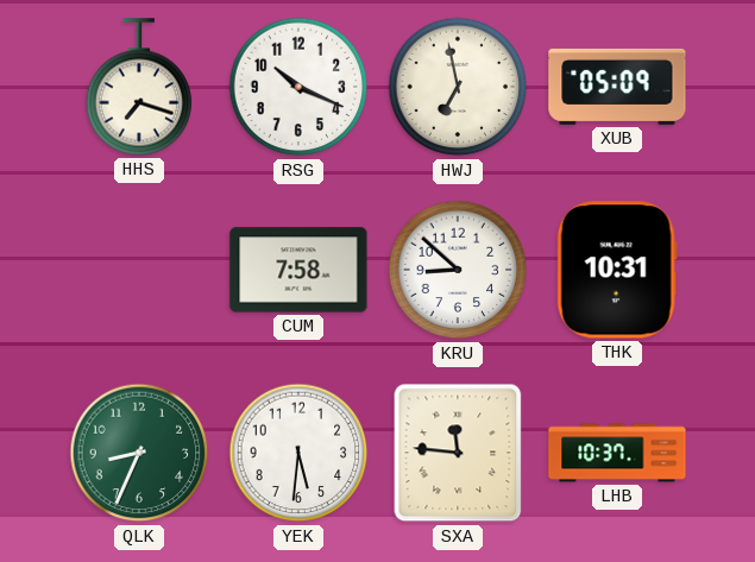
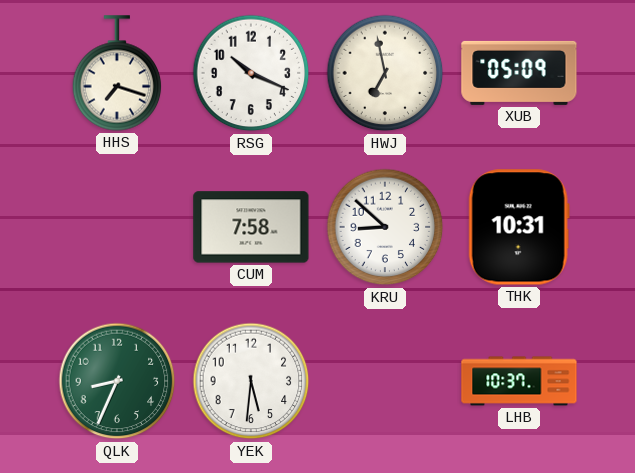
SXA: 11:46 -> none
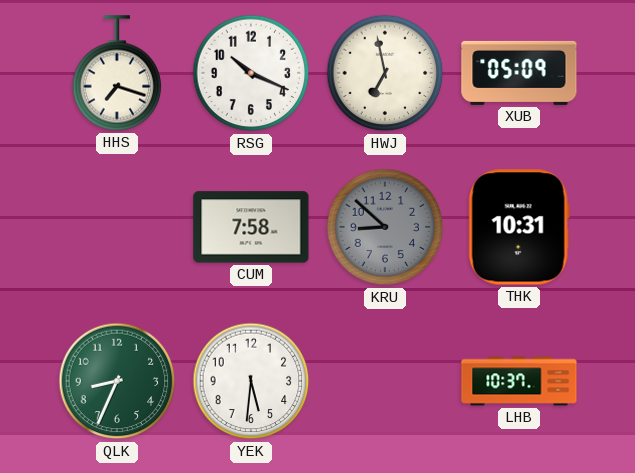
KRU dial: white -> grey
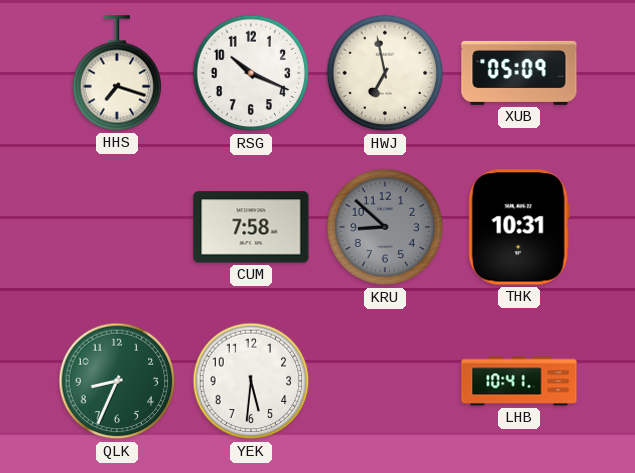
LHB: 10:37 -> 10:41
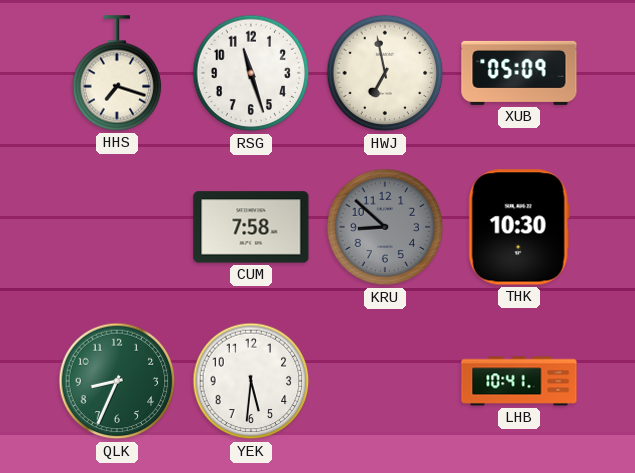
RSG: 10:19 -> 11:27
THK: 10:31 -> 10:30
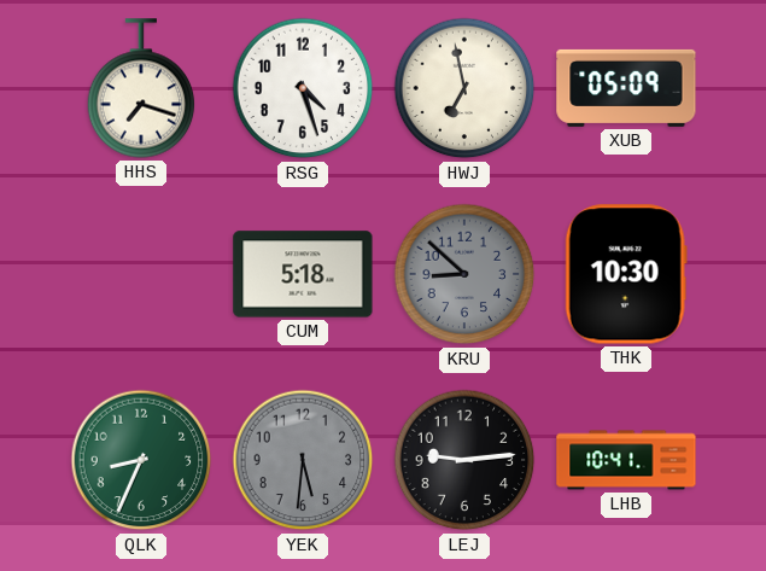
RSG: 11:27 -> 4:27
CUM: 7:58 -> 5:18
YEK dial: white -> grey
LEJ: none -> 9:14
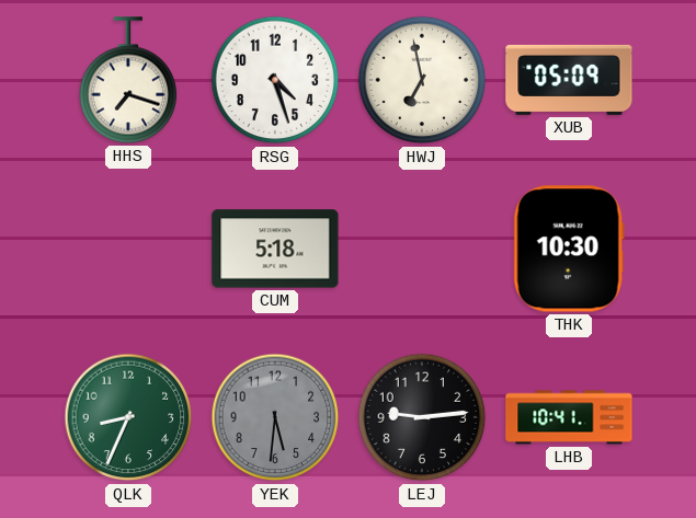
KRU: 8:52 -> none
